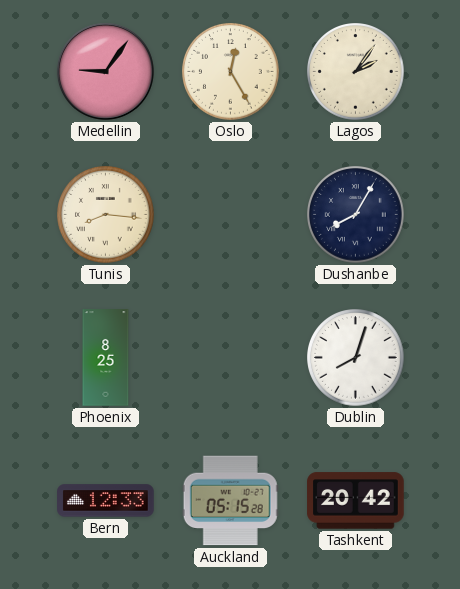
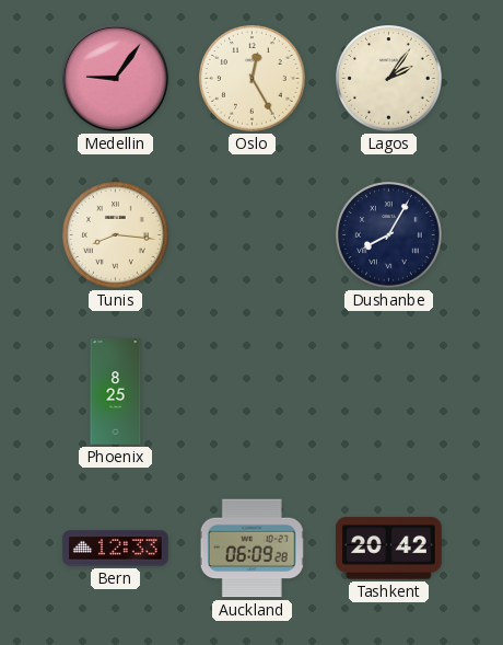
Dublin: 8:03 -> none
Auckland: 05:15 -> 06:09
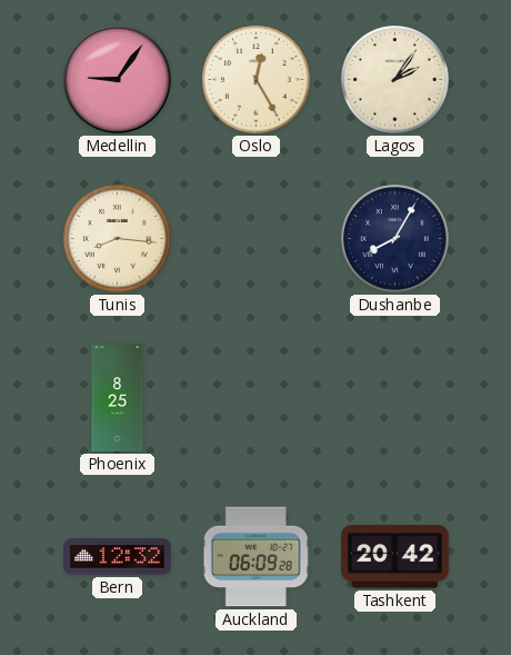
Bern: 12:33 -> 12:32
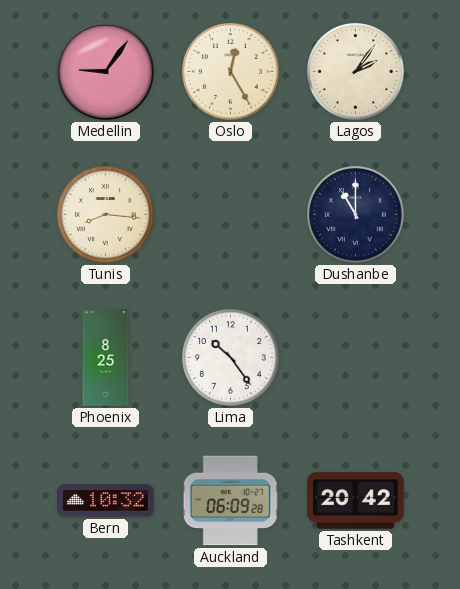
Dushanbe: 8:05 -> 11:00
Lima: none -> 10:24
Bern: 12:32 -> 10:32
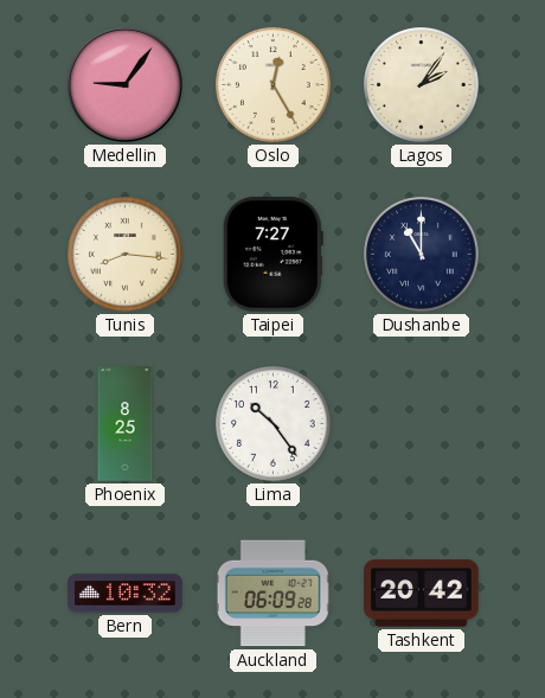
Taipei: none -> 7:27
